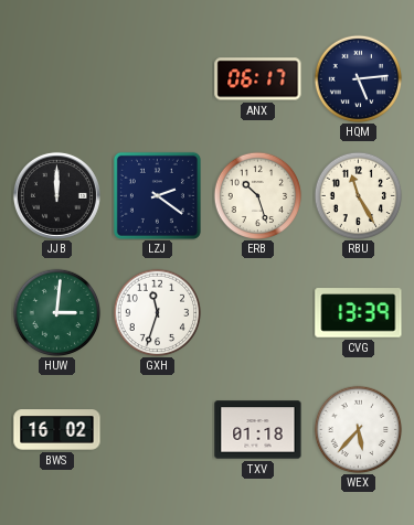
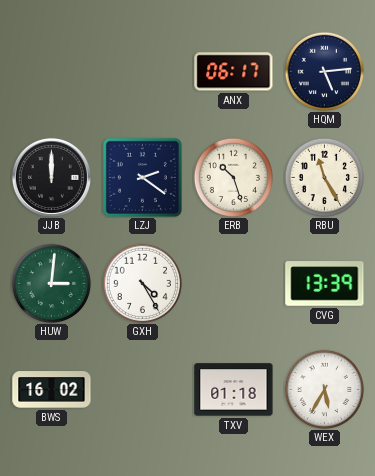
GXH: 11:33 -> 4:25
WEX: 5:37 -> 5:35
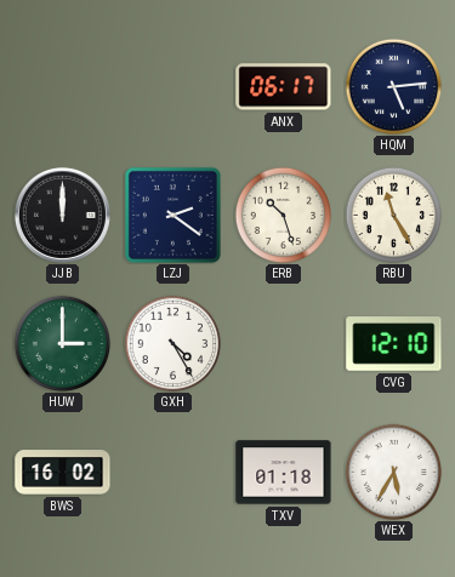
HUW: 3:01 -> 3:00
CVG: 13:39 -> 12:10
